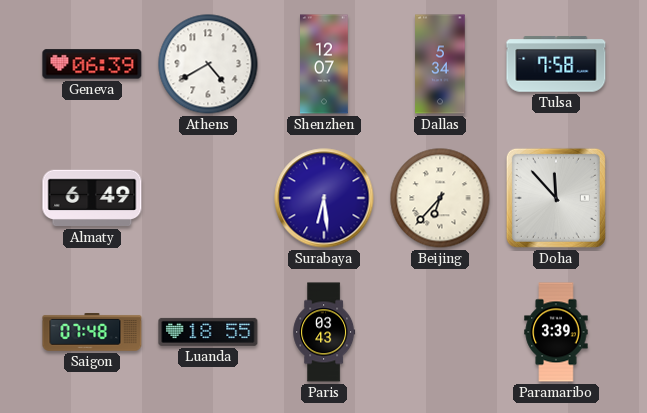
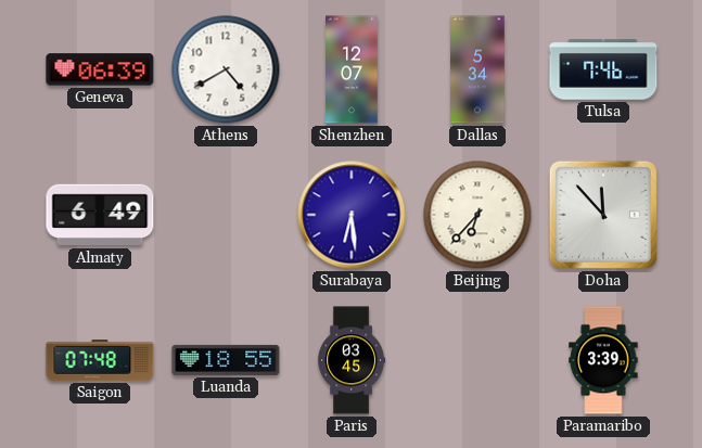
Tulsa: 7:58 -> 7:46
Paris: 03:43 -> 03:45
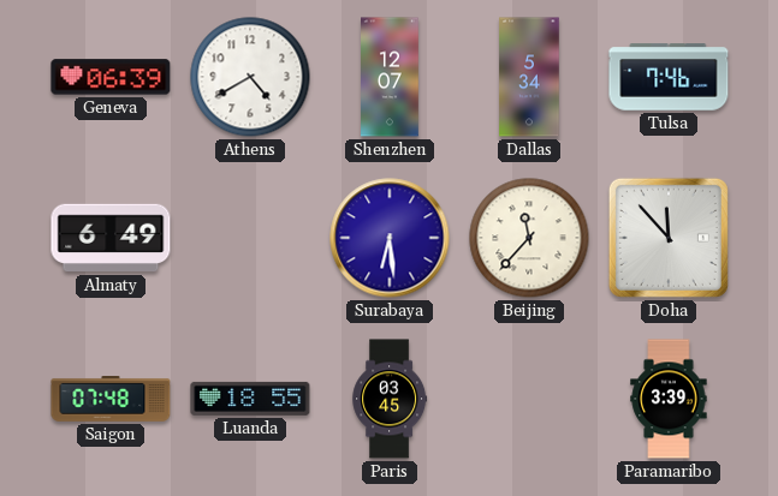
Beijing: 6:37 -> 11:37
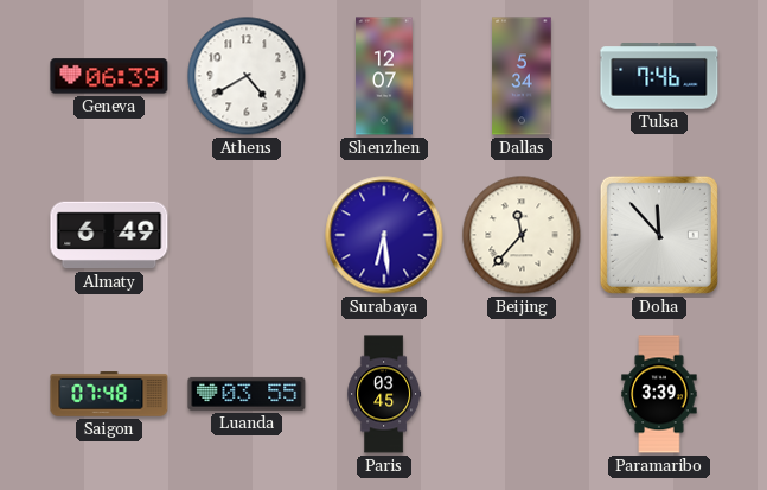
Luanda: 18:55 -> 03:55
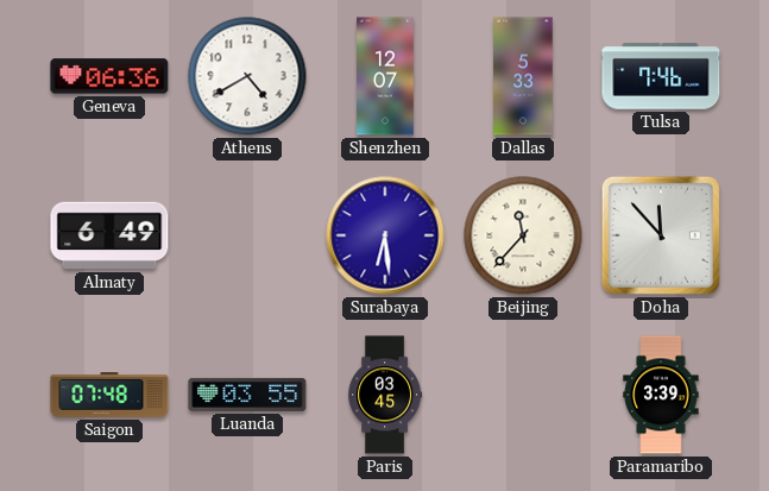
Geneva: 06:39 -> 06:36
Dallas: 5:34 -> 5:33
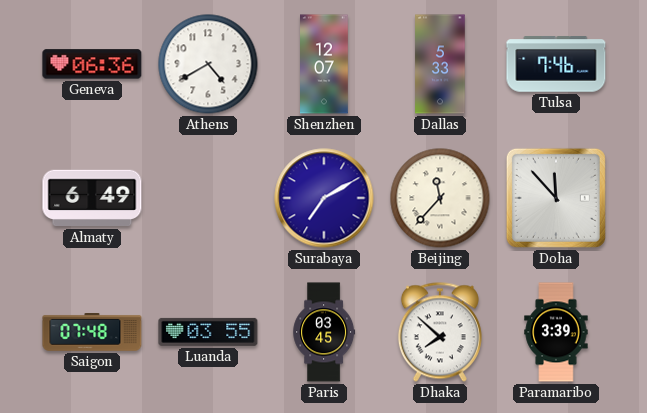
Surabaya: 6:29 -> 7:10
Dhaka: none -> 7:52
